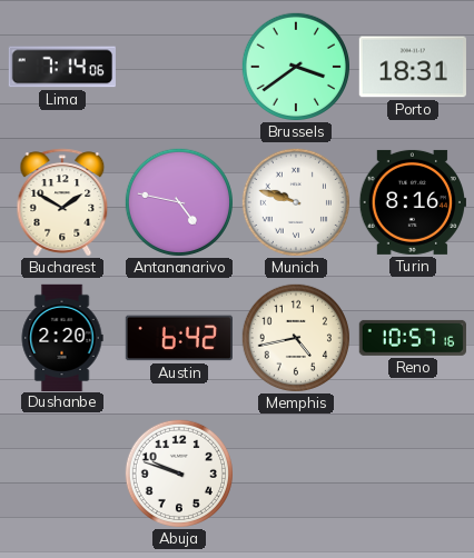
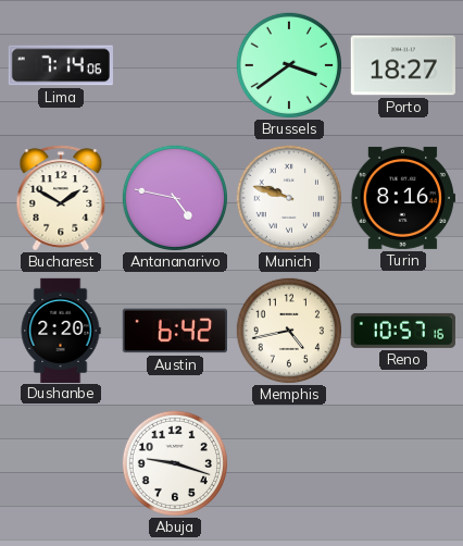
Porto: 18:31 -> 18:27
Abuja: 9:48 -> 9:18
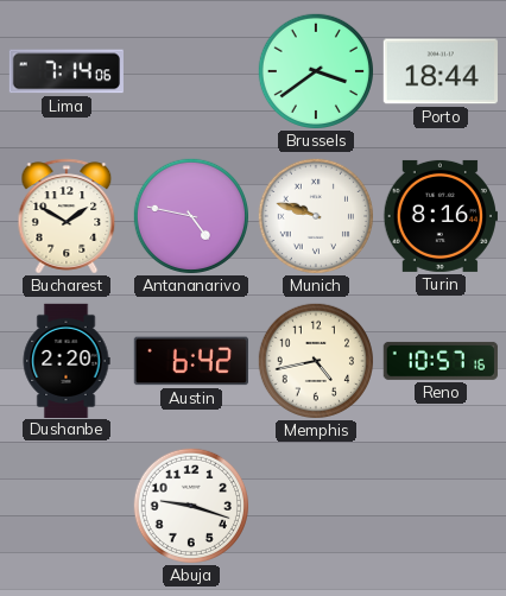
Porto: 18:27 -> 18:44
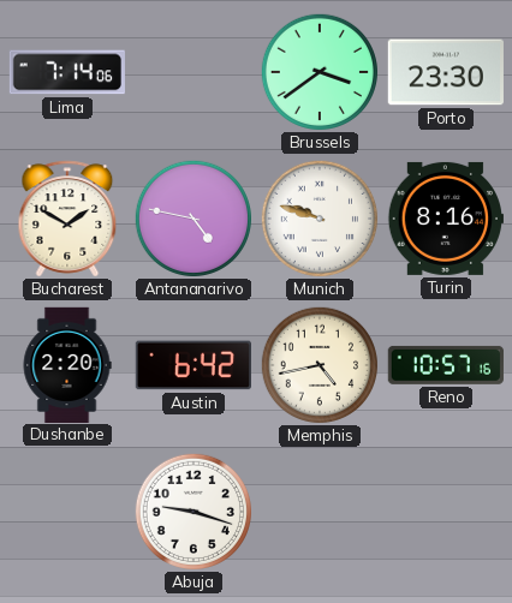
Porto: 18:44 -> 23:30
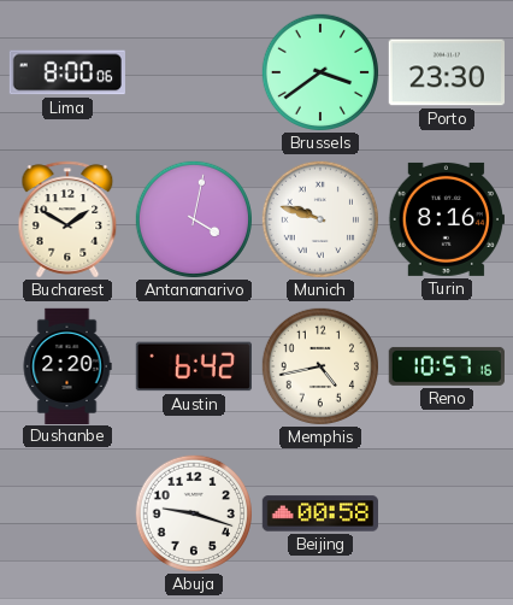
Lima: 7:14 -> 8:00
Antananarivo: 4:47 -> 4:02
Beijing: none -> 00:58
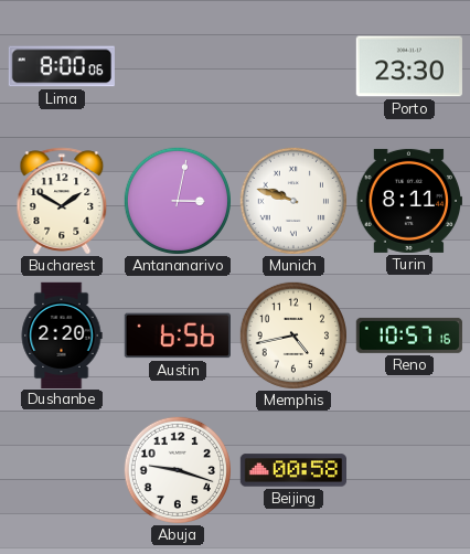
Brussels: 3:39 -> none
Antananarivo: 4:02 -> 3:02
Turin: 8:16 -> 8:11
Austin: 6:42 -> 6:56
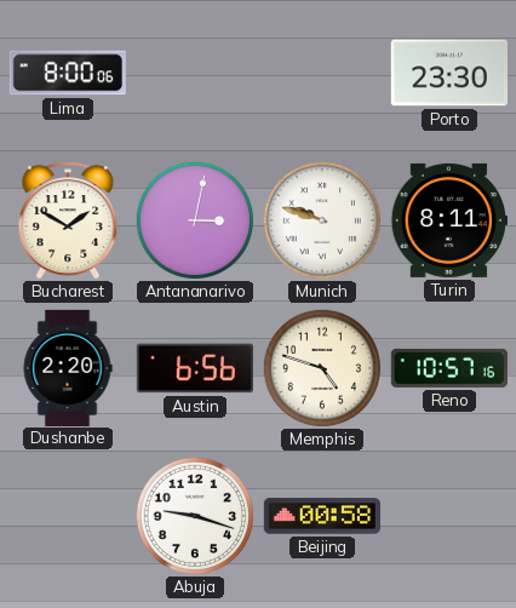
Memphis: 4:43 -> 4:48
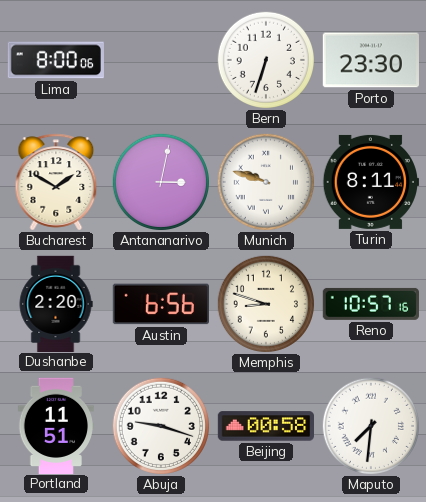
Bern: none -> 6:33
Memphis: 4:48 -> 8:48
Portland: none -> 11:51
Maputo: none -> 7:31
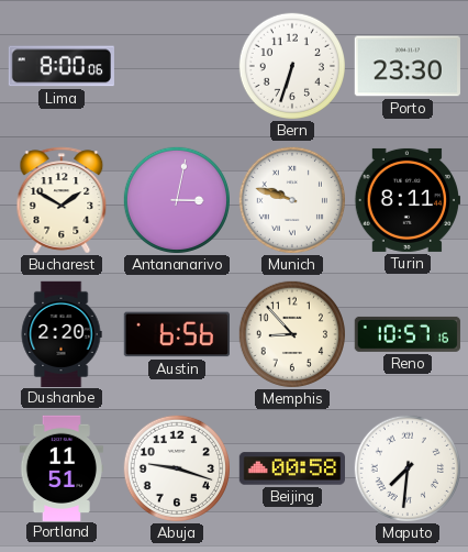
Memphis: 8:48 -> 8:53
